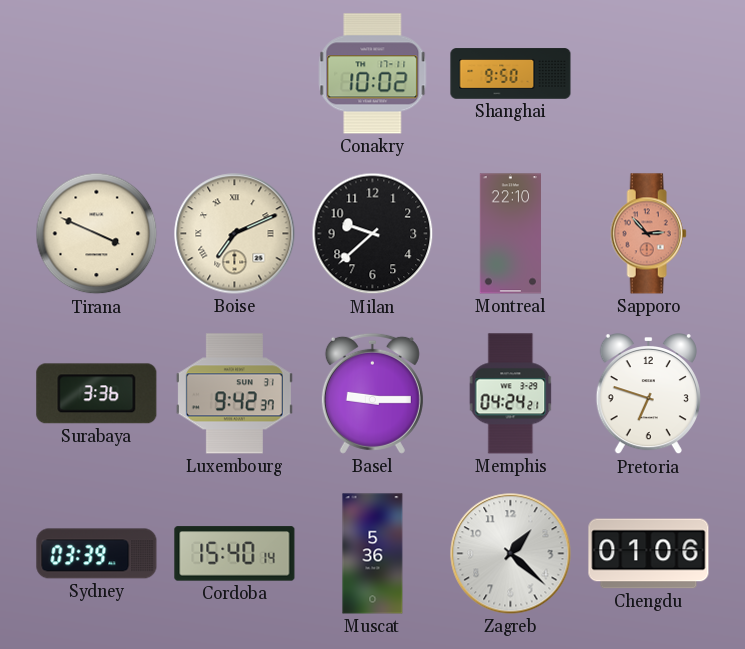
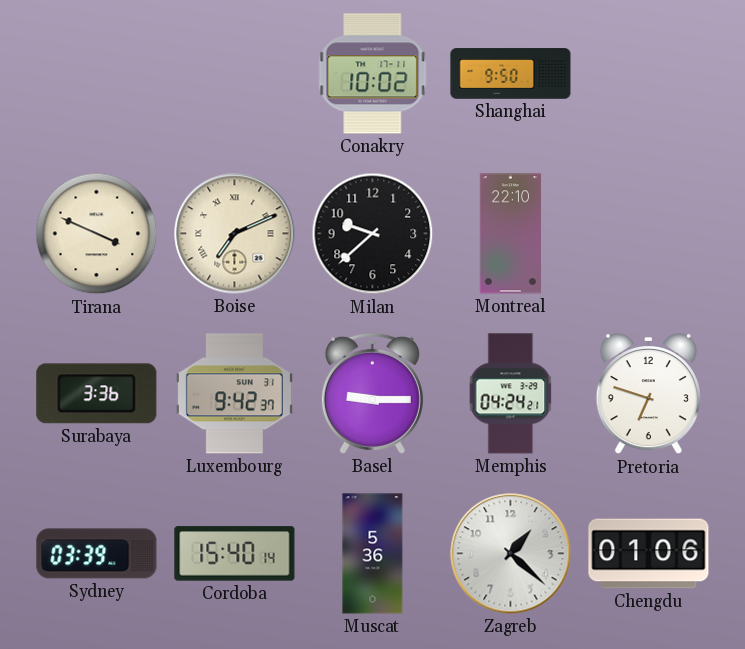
Sapporo: 2:53 -> none
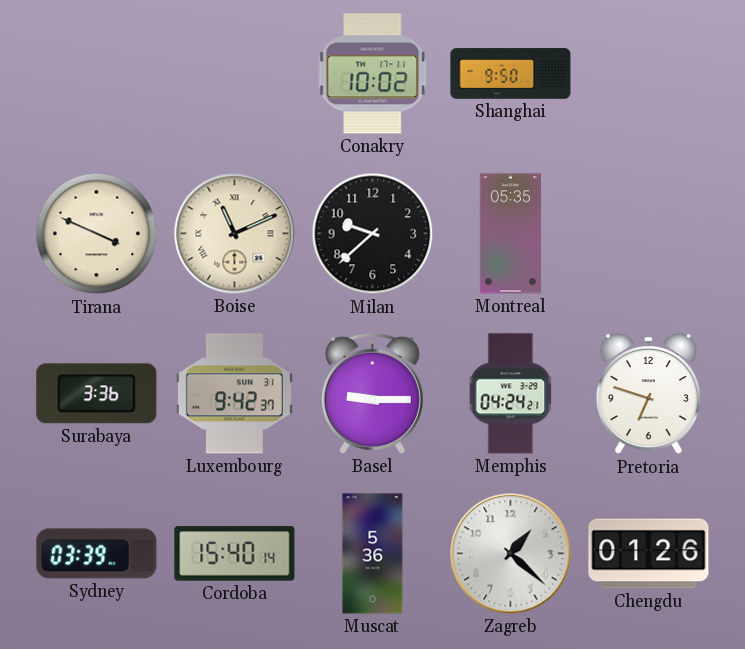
Boise: 7:11 -> 11:11
Montreal: 22:10 -> 05:35
Chengdu: 01:06 -> 01:26
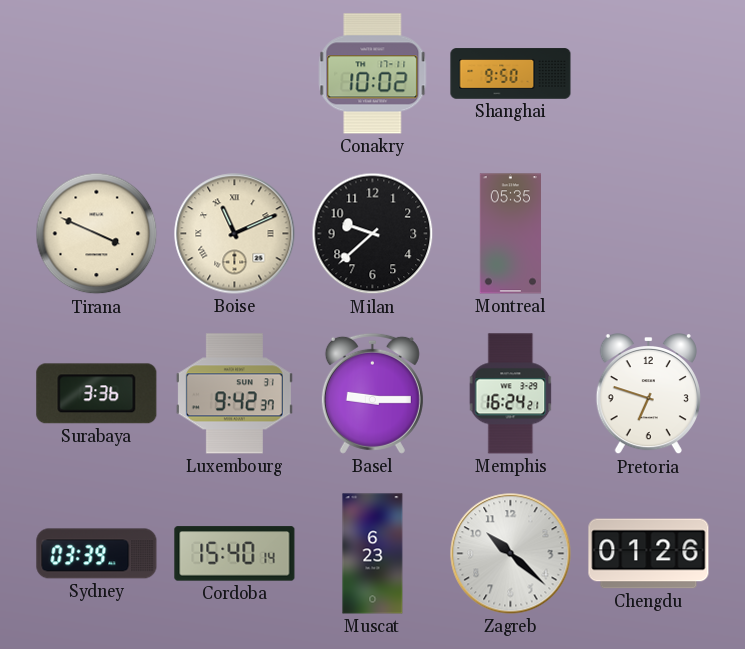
Memphis: 04:24 -> 16:24
Muscat: 5:36 -> 6:23
Zagreb: 1:22 -> 10:22
